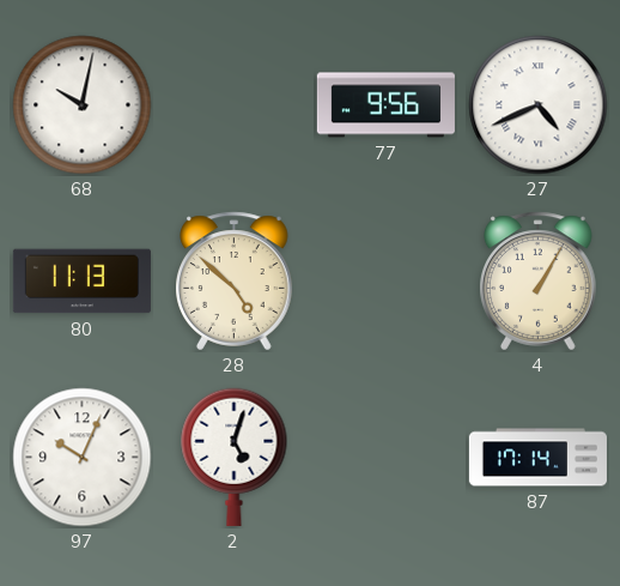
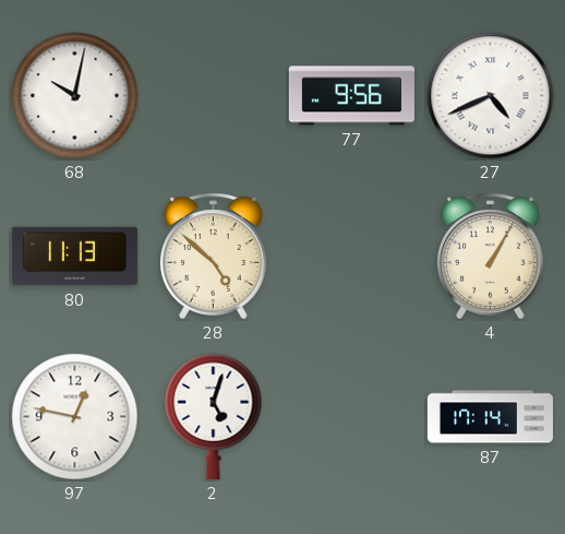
97: 10:04 -> 12:47
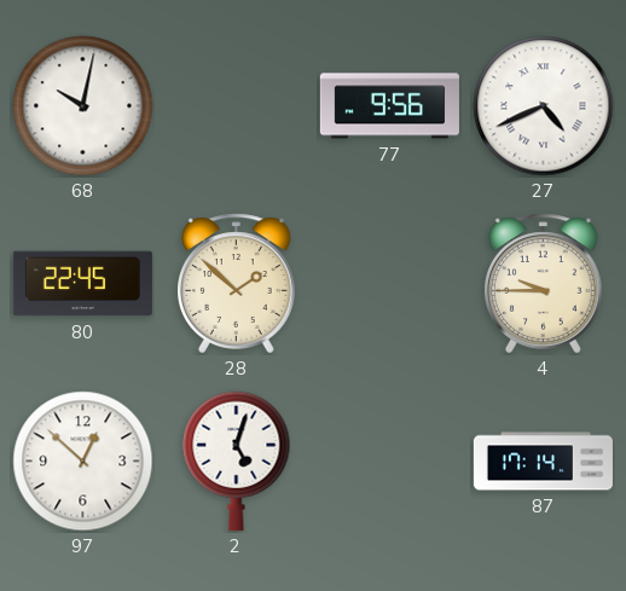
80: 11:13 -> 22:45
28: 4:52 -> 1:52
4: 1:05 -> 9:45
97: 12:47 -> 12:52
